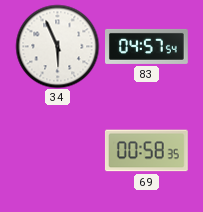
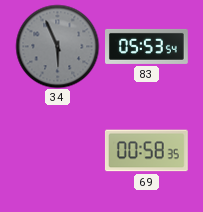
34 dial: white -> grey
83: 04:57 -> 05:53
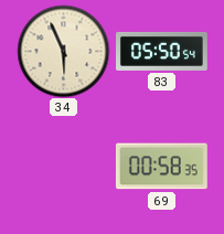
34 dial: grey -> cream
83: 05:53 -> 05:50
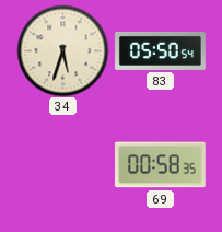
34: 5:56 -> 5:33
